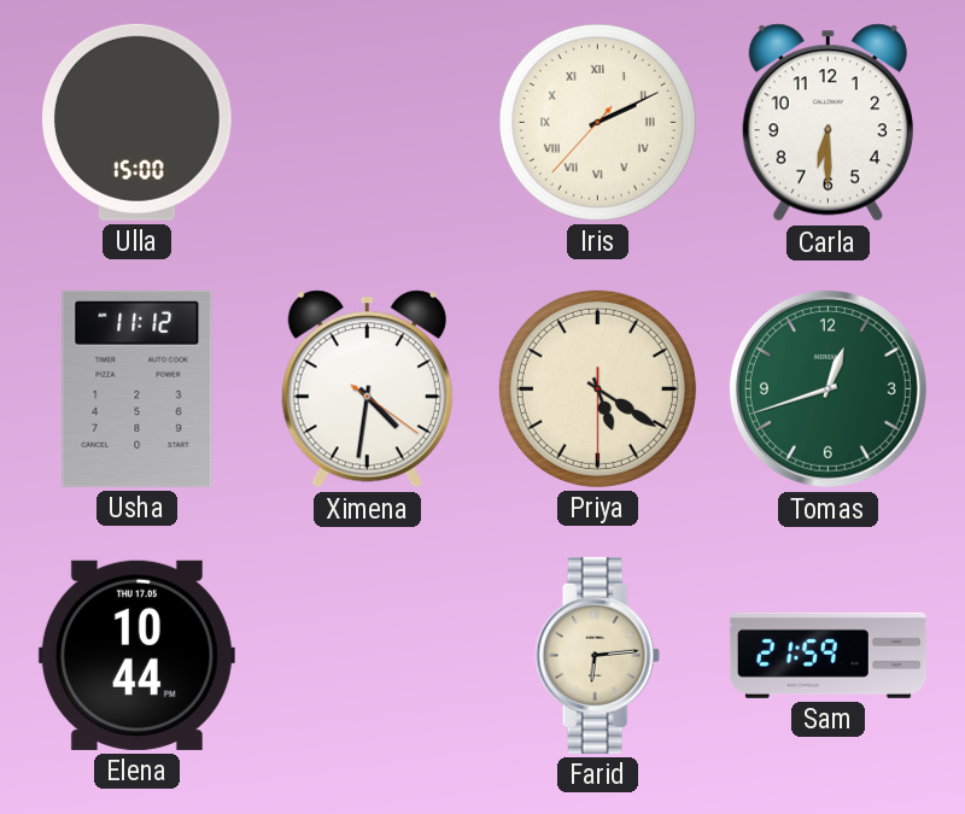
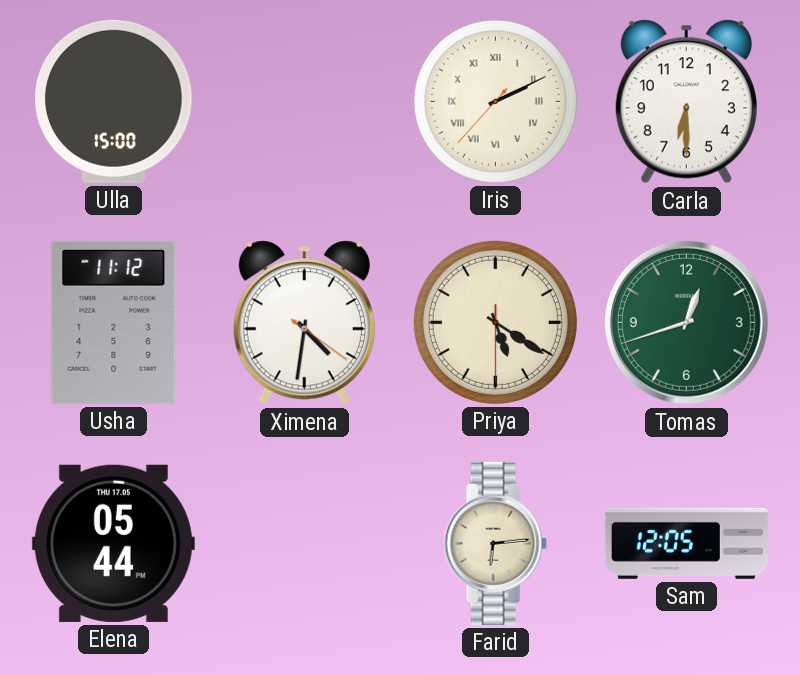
Elena: 10:44 -> 05:44
Sam: 21:59 -> 12:05
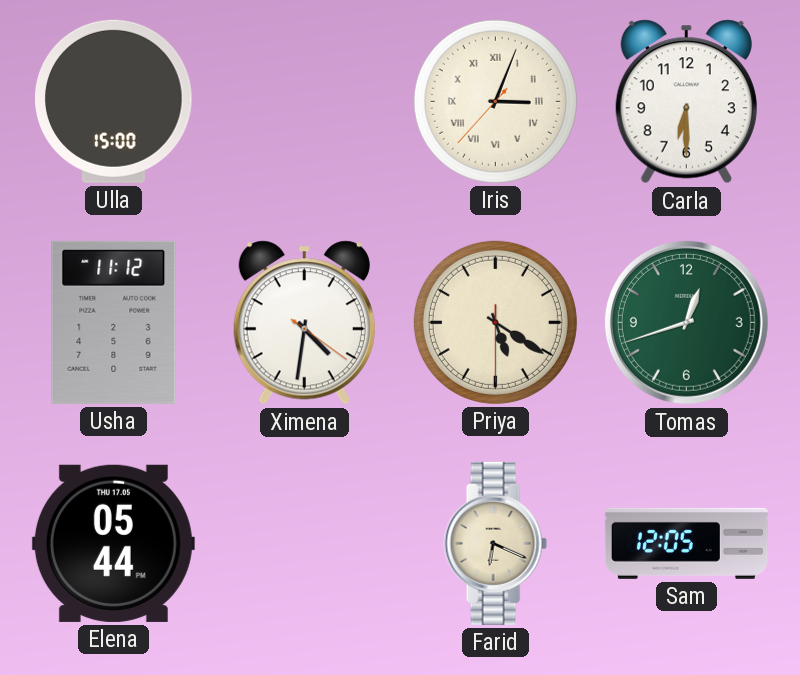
Iris: 2:10 -> 3:03
Farid: 6:14 -> 6:19
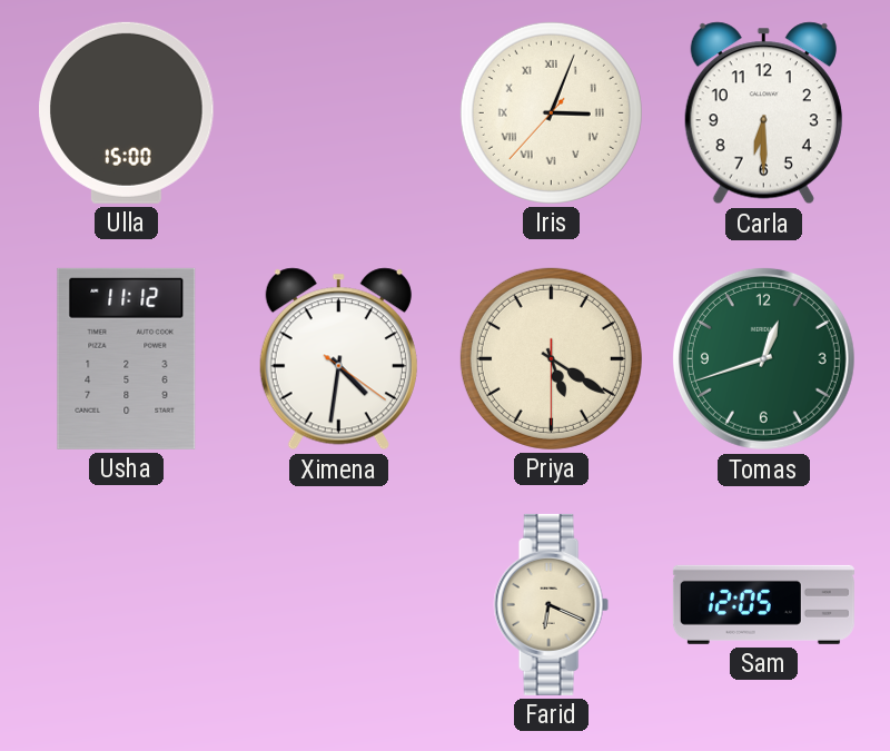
Elena: 05:44 -> none
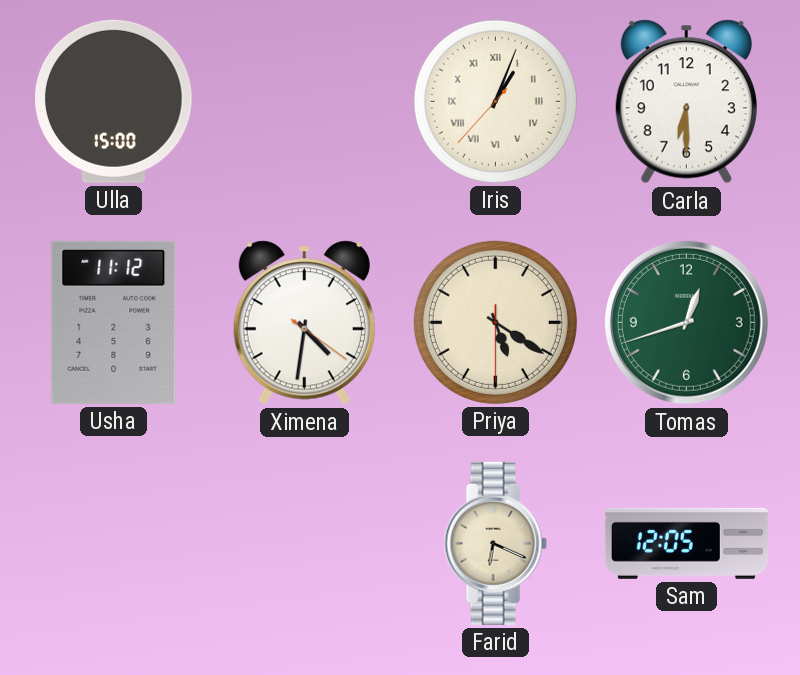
Iris: 3:03 -> 1:03
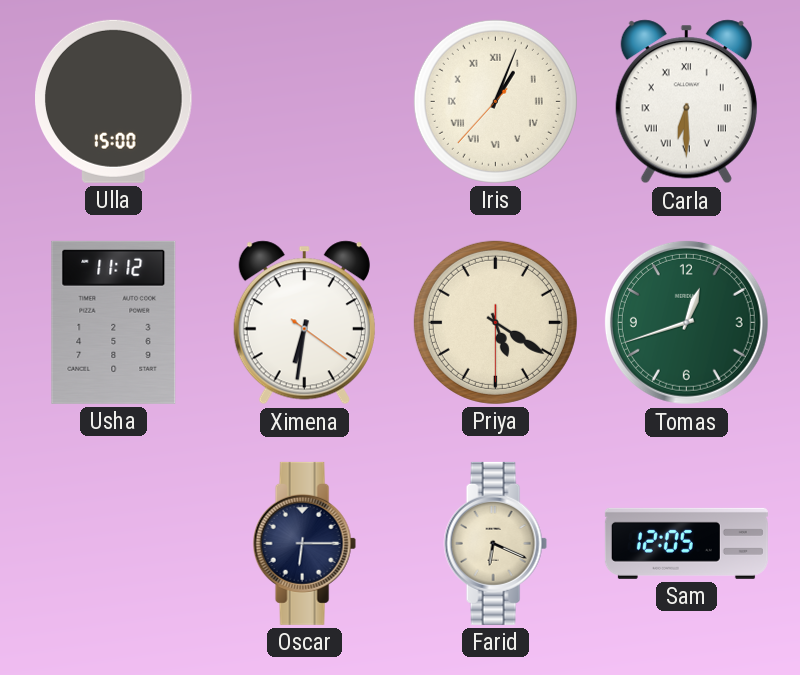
Carla numerals: Arabic -> Roman
Ximena: 4:31 -> 6:31
Oscar: none -> 6:15
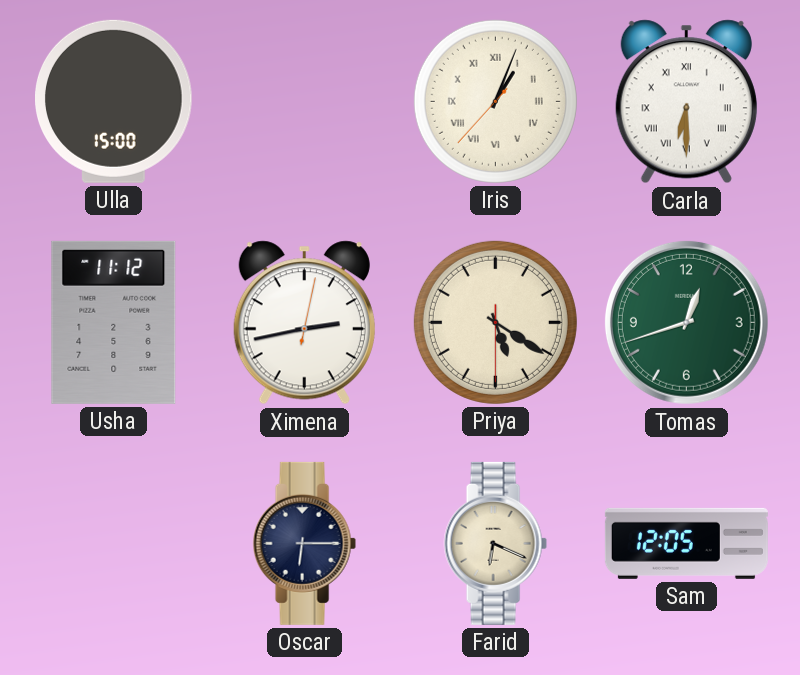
Ximena: 6:31 -> 2:43
